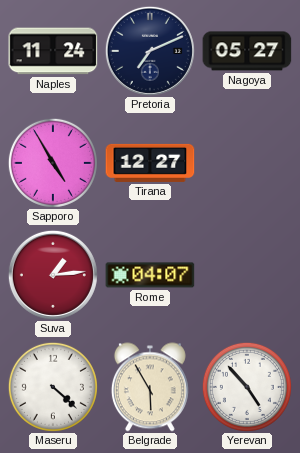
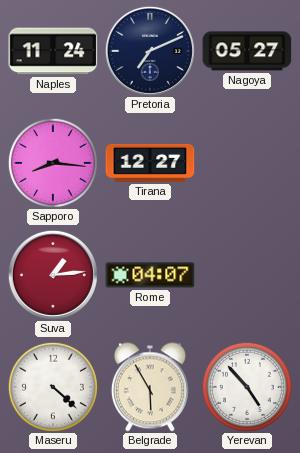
Sapporo: 4:55 -> 8:16
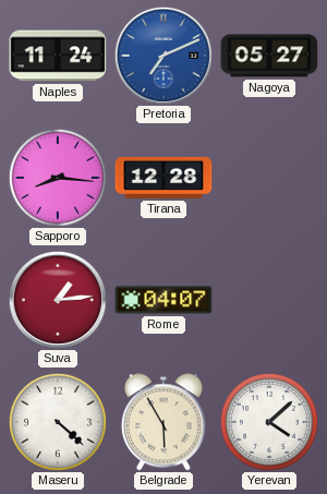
Pretoria dial: navy -> blue
Tirana: 12:27 -> 12:28
Yerevan: 4:53 -> 4:08
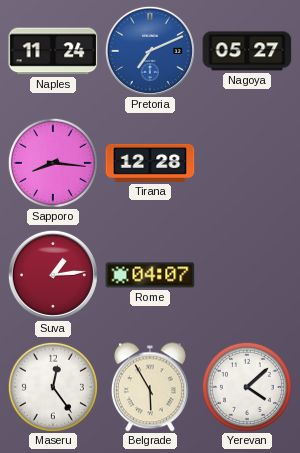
Maseru: 4:22 -> 12:24
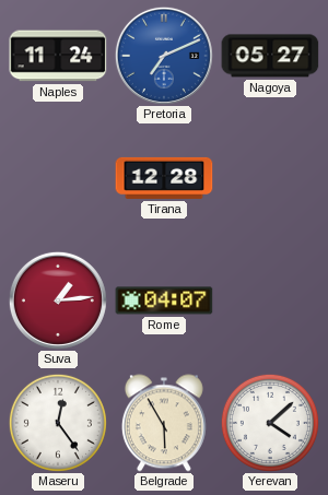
Sapporo: 8:16 -> none
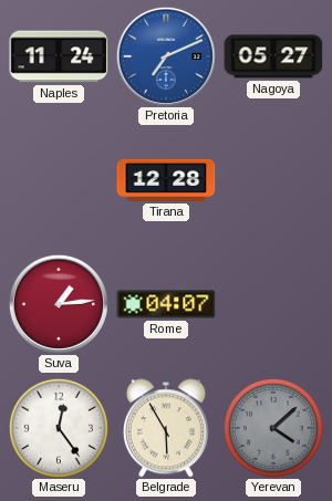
Yerevan dial: white -> grey
